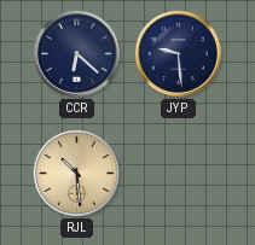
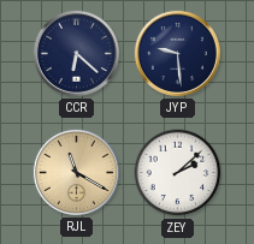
RJL: 10:29 -> 11:20
ZEY: none -> 2:08
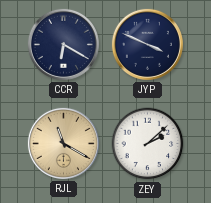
CCR: 6:22 -> 6:20
JYP: 9:29 -> 3:49
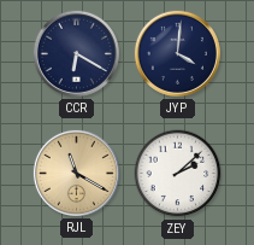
JYP: 3:49 -> 4:01
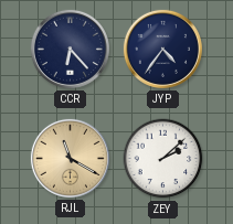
CCR: 6:20 -> 6:23
JYP: 4:01 -> 4:36
